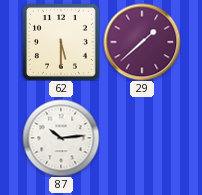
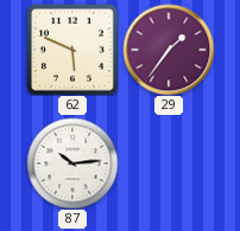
62: 5:30 -> 5:49
29: 1:38 -> 1:36
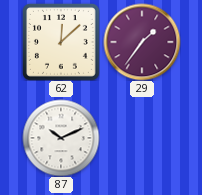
62: 5:49 -> 12:08
87: 10:14 -> 10:11
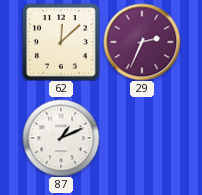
29: 1:36 -> 2:34
87: 10:11 -> 1:11
